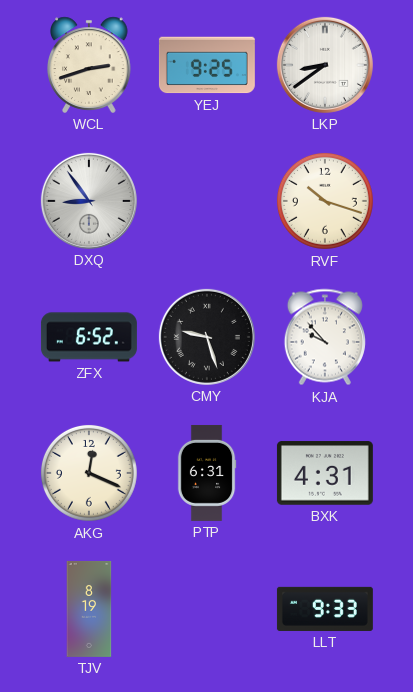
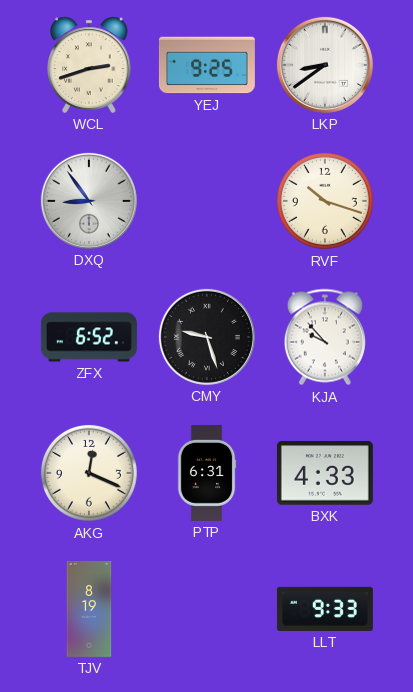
BXK: 4:31 -> 4:33
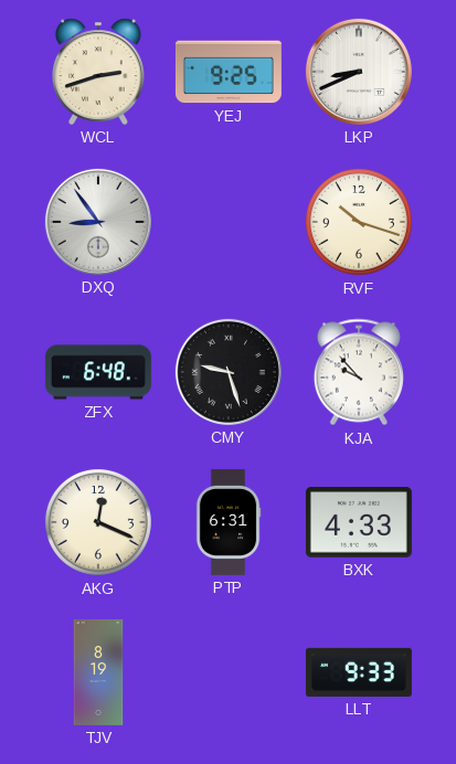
LKP: 8:39 -> 8:41
ZFX: 6:52 -> 6:48
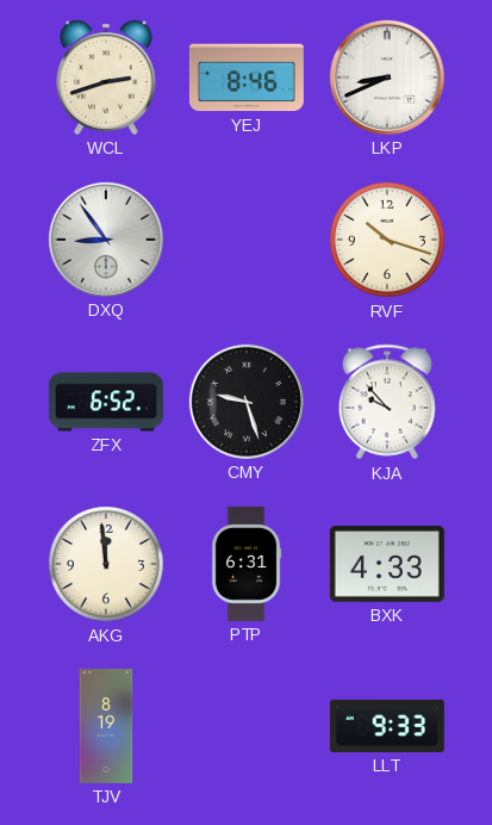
YEJ: 9:25 -> 8:46
ZFX: 6:48 -> 6:52
AKG: 12:19 -> 11:59
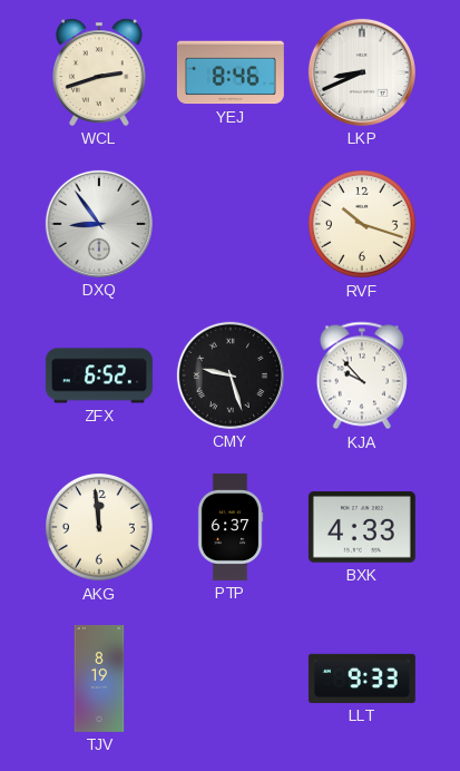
PTP: 6:31 -> 6:37
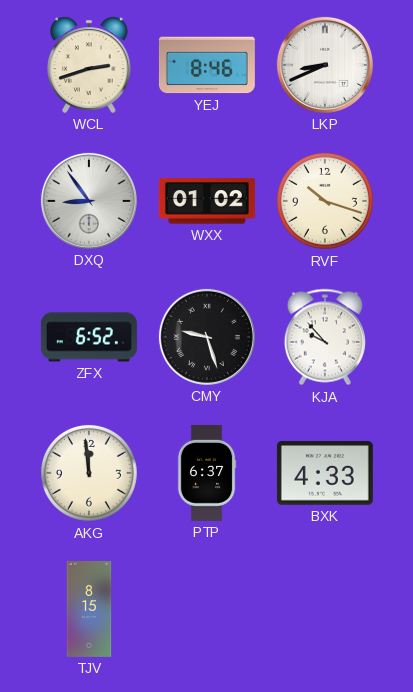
WXX: none -> 01:02
TJV: 8:19 -> 8:15
LLT: 9:33 -> none
